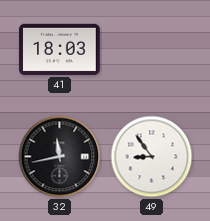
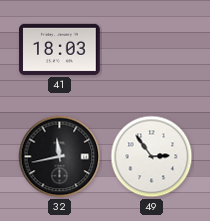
49: 8:54 -> 2:54
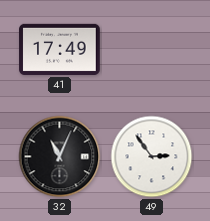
41: 18:03 -> 17:49
32: 11:43 -> 11:04
